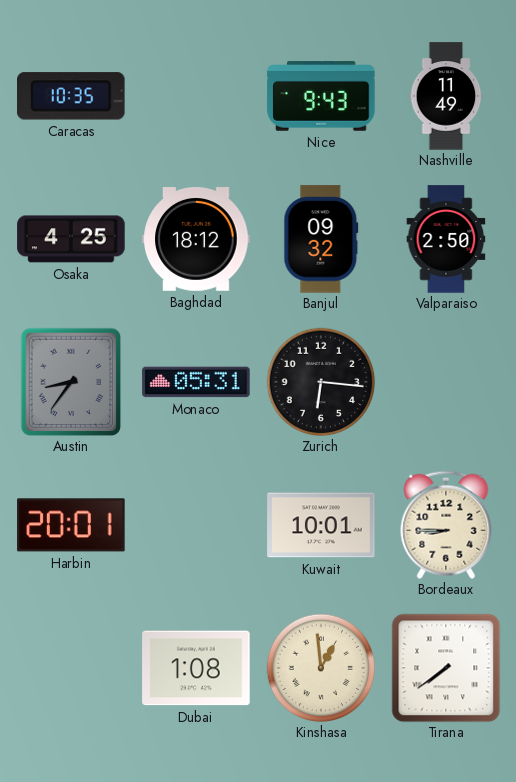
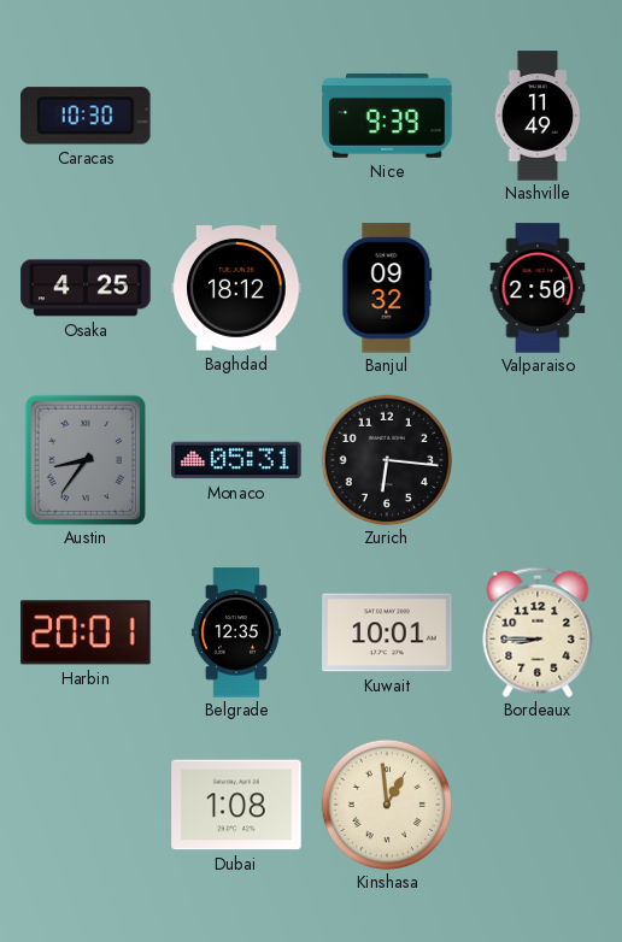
Caracas: 10:35 -> 10:30
Nice: 9:43 -> 9:39
Belgrade: none -> 12:35
Tirana: 7:39 -> none
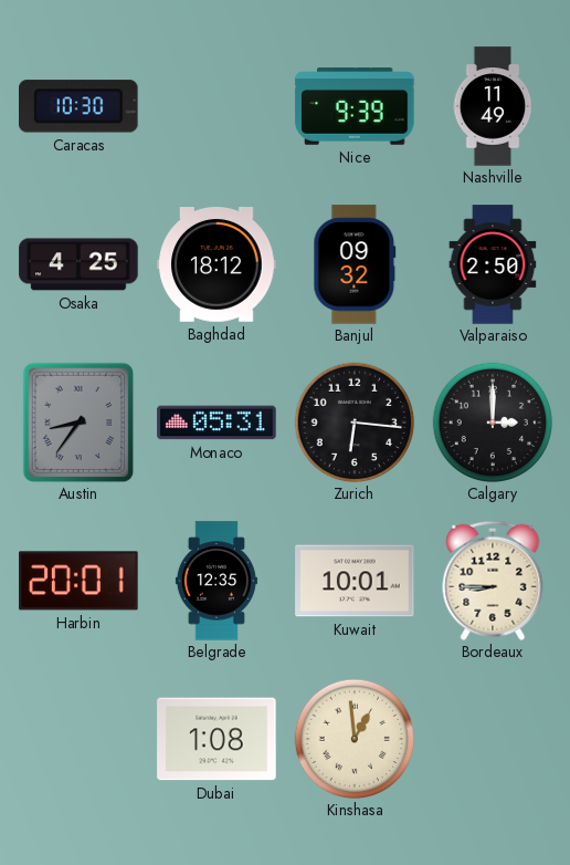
Calgary: none -> 3:00
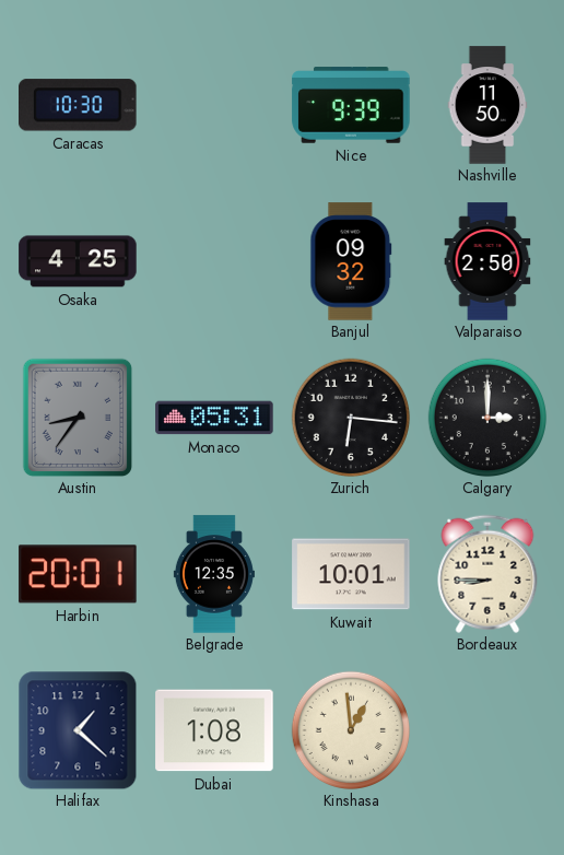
Nashville: 11:49 -> 11:50
Baghdad: 18:12 -> none
Halifax: none -> 1:22
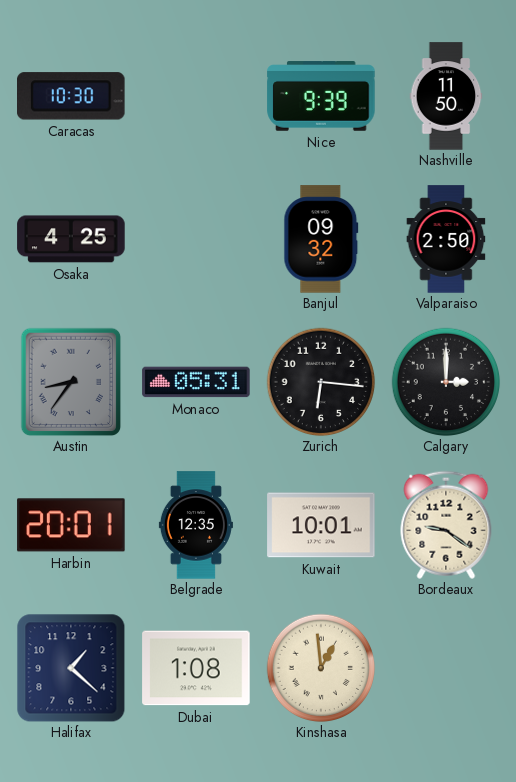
Bordeaux: 8:45 -> 9:21
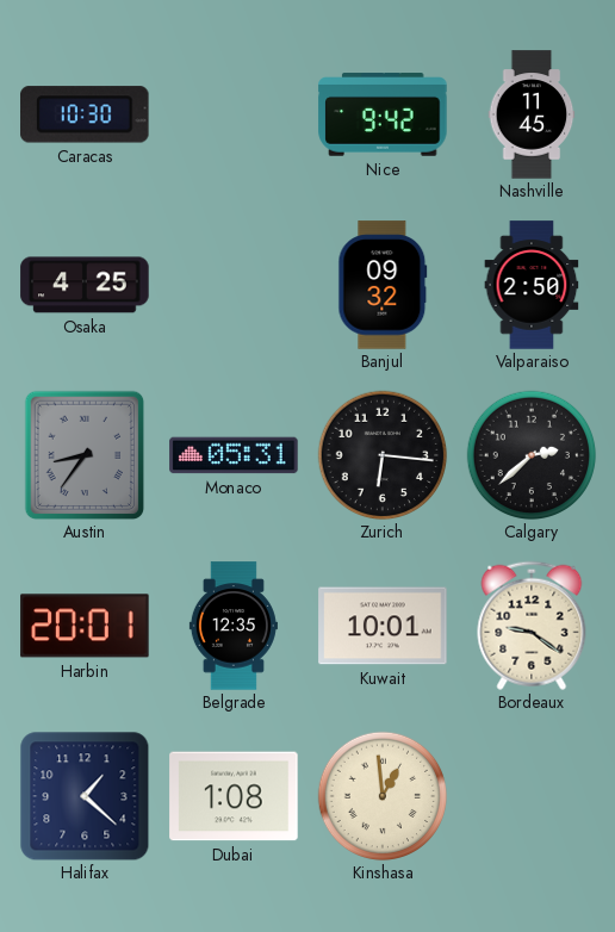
Nice: 9:39 -> 9:42
Nashville: 11:50 -> 11:45
Calgary: 3:00 -> 2:38
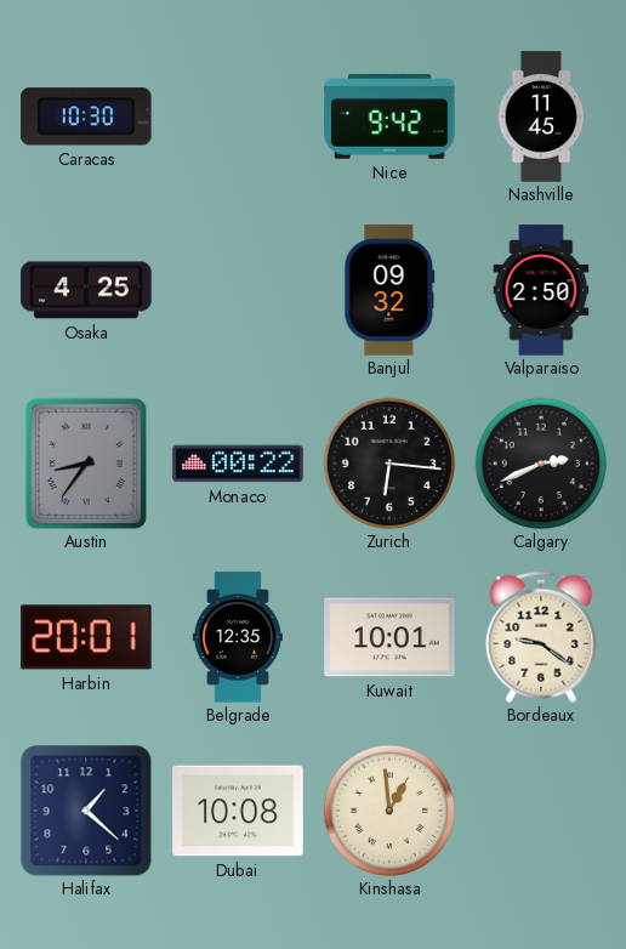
Monaco: 05:31 -> 00:22
Calgary: 2:38 -> 2:41
Dubai: 1:08 -> 10:08
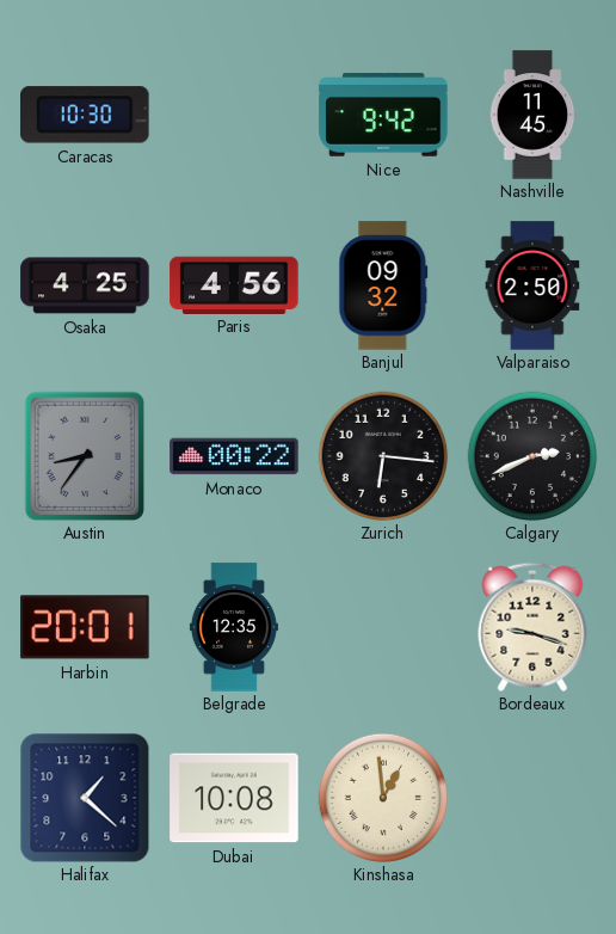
Paris: none -> 4:56
Kuwait: 10:01 -> none
Bordeaux: 9:21 -> 9:18
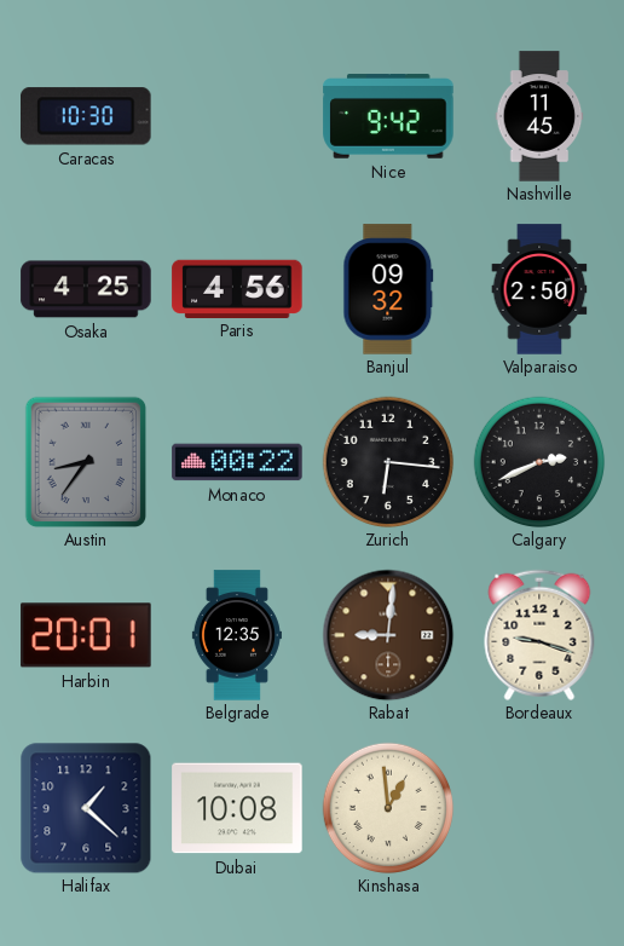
Rabat: none -> 9:01
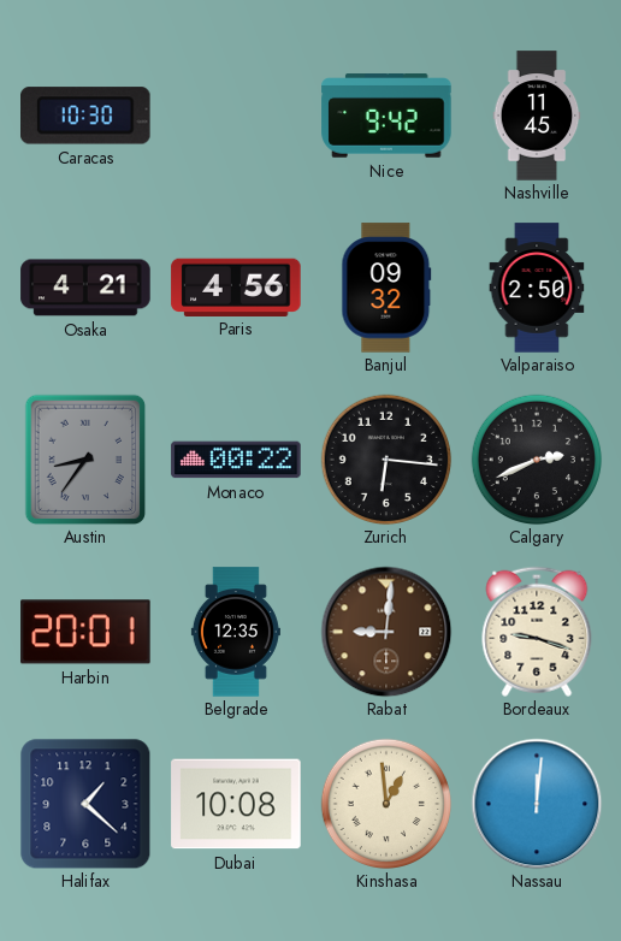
Osaka: 4:25 -> 4:21
Nassau: none -> 12:01
